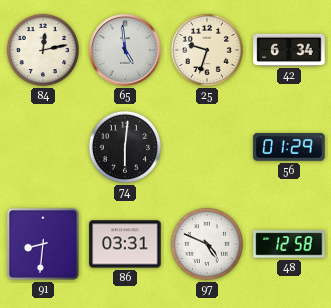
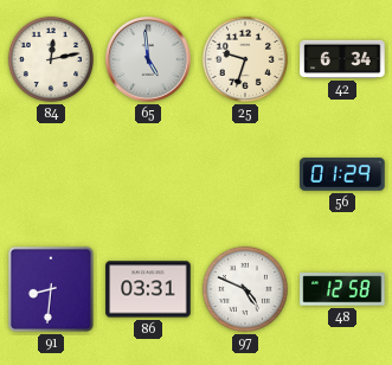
74: 6:01 -> none
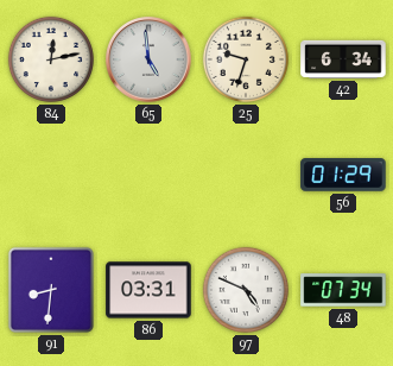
48: 12:58 -> 07:34
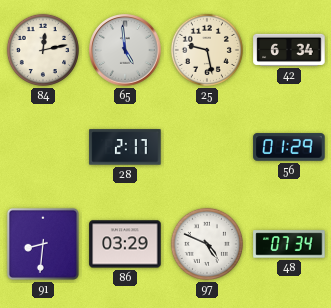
25: 9:33 -> 9:28
28: none -> 2:17
86: 03:31 -> 03:29
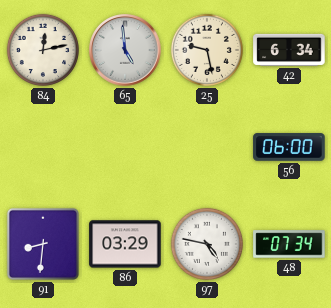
28: 2:17 -> none
56: 01:29 -> 06:00
97: 4:49 -> 4:47
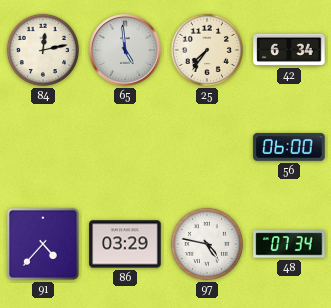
25: 9:28 -> 7:36
91: 8:31 -> 4:37
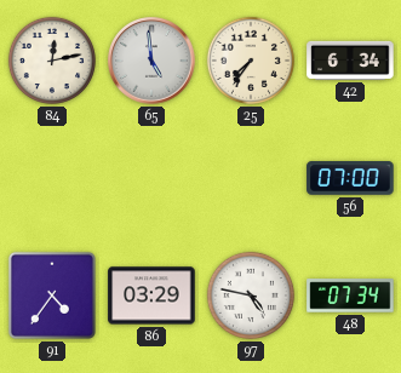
56: 06:00 -> 07:00
91: 4:37 -> 4:36
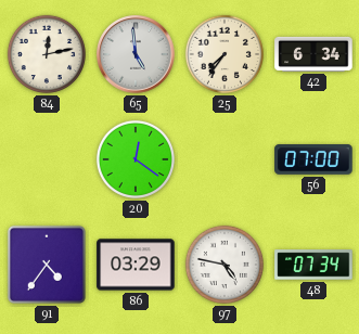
20: none -> 12:21
